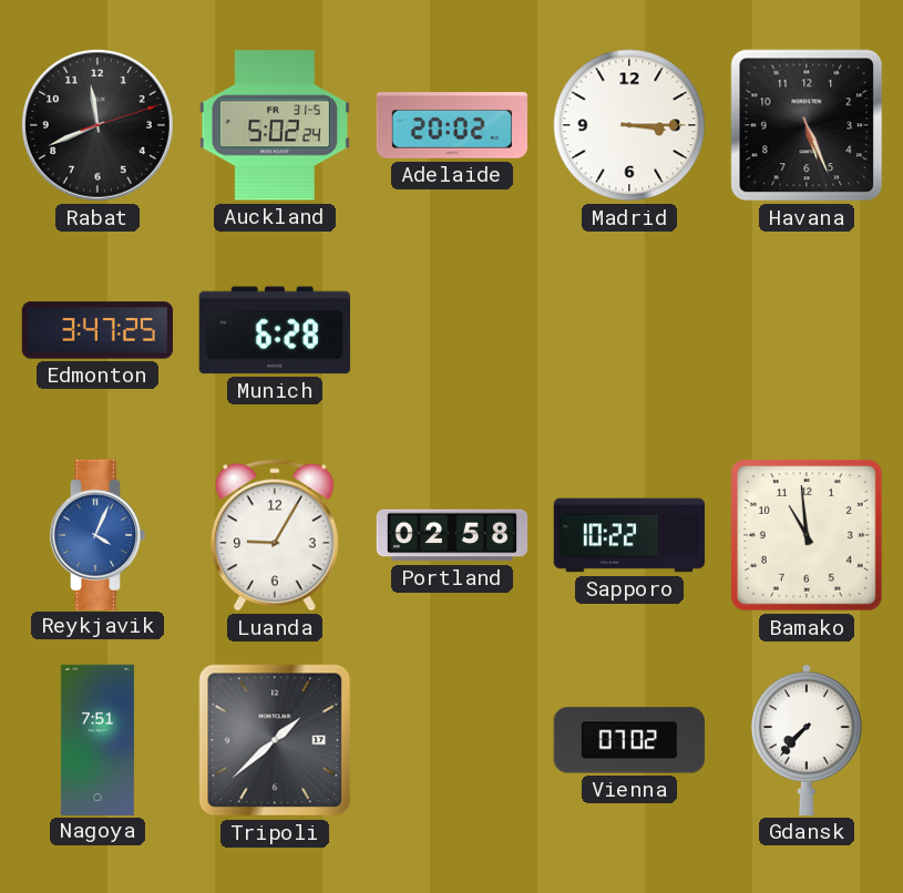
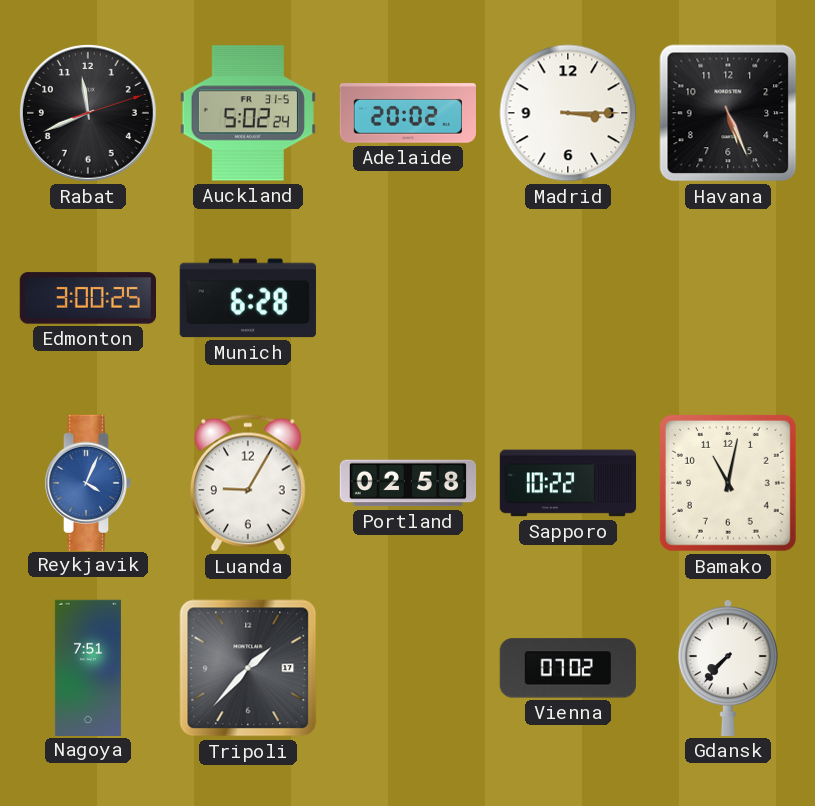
Edmonton: 3:47 -> 3:00
Bamako: 10:59 -> 11:02
Tripoli: 1:38 -> 1:37
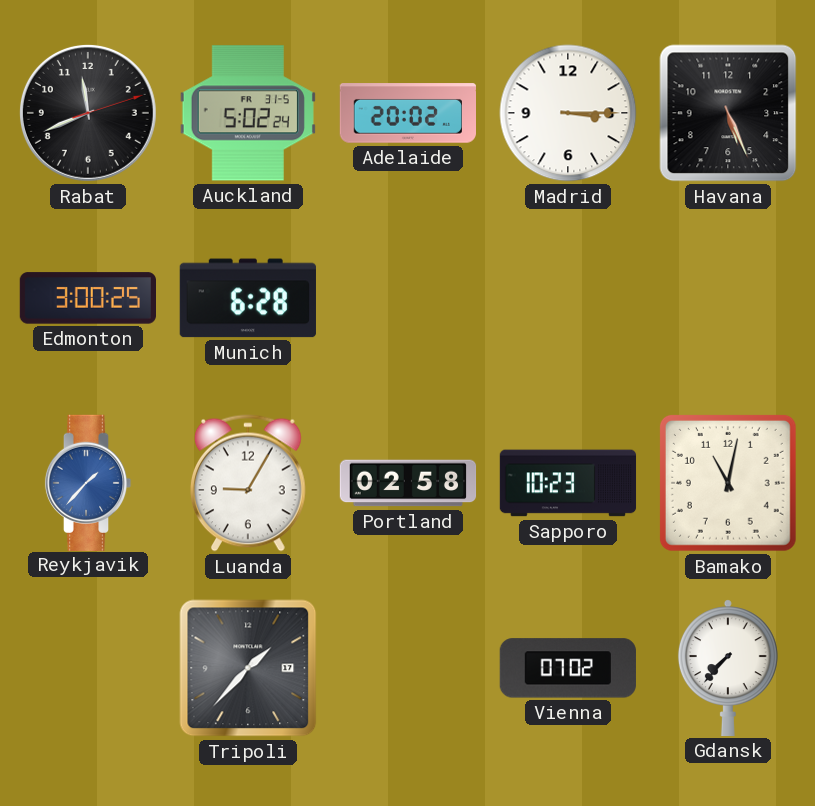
Reykjavik: 4:04 -> 1:37
Sapporo: 10:22 -> 10:23
Nagoya: 7:51 -> none
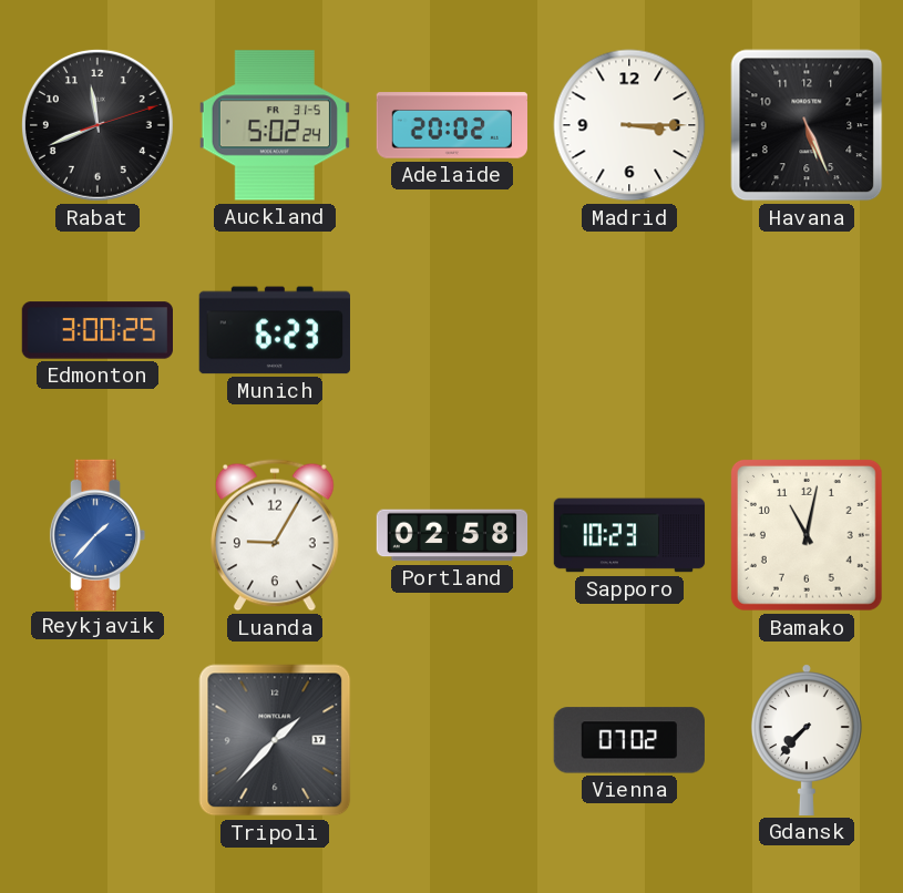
Munich: 6:28 -> 6:23
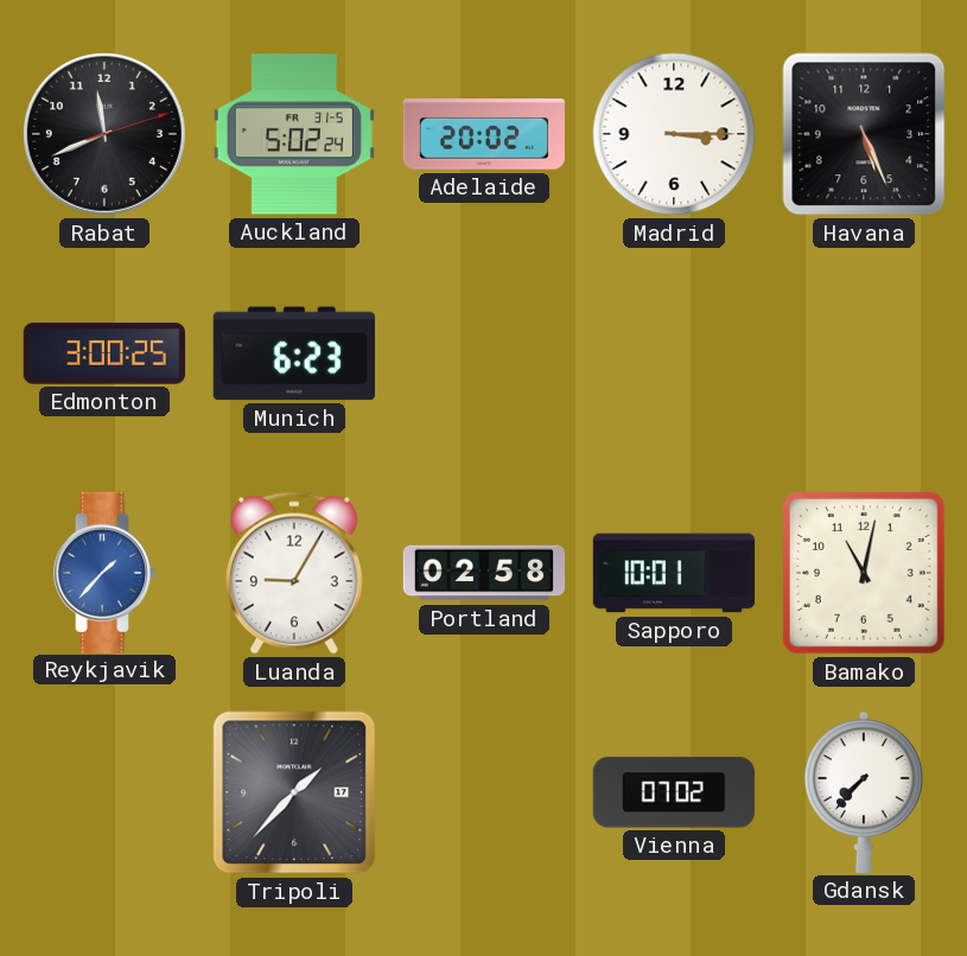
Sapporo: 10:23 -> 10:01
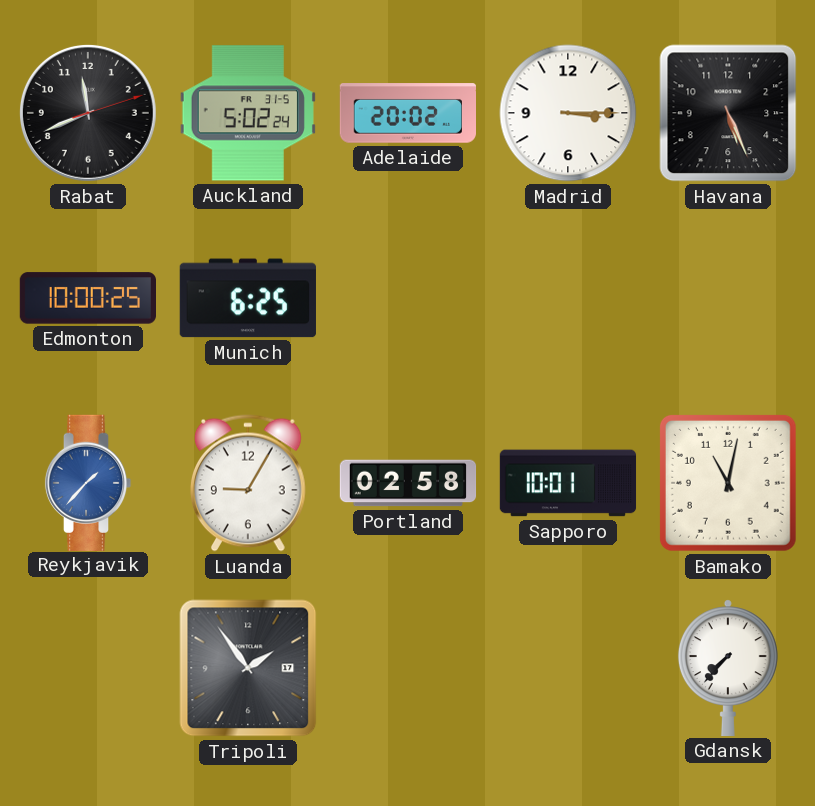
Edmonton: 3:00 -> 10:00
Munich: 6:23 -> 6:25
Tripoli: 1:37 -> 1:54
Vienna: 07:02 -> none
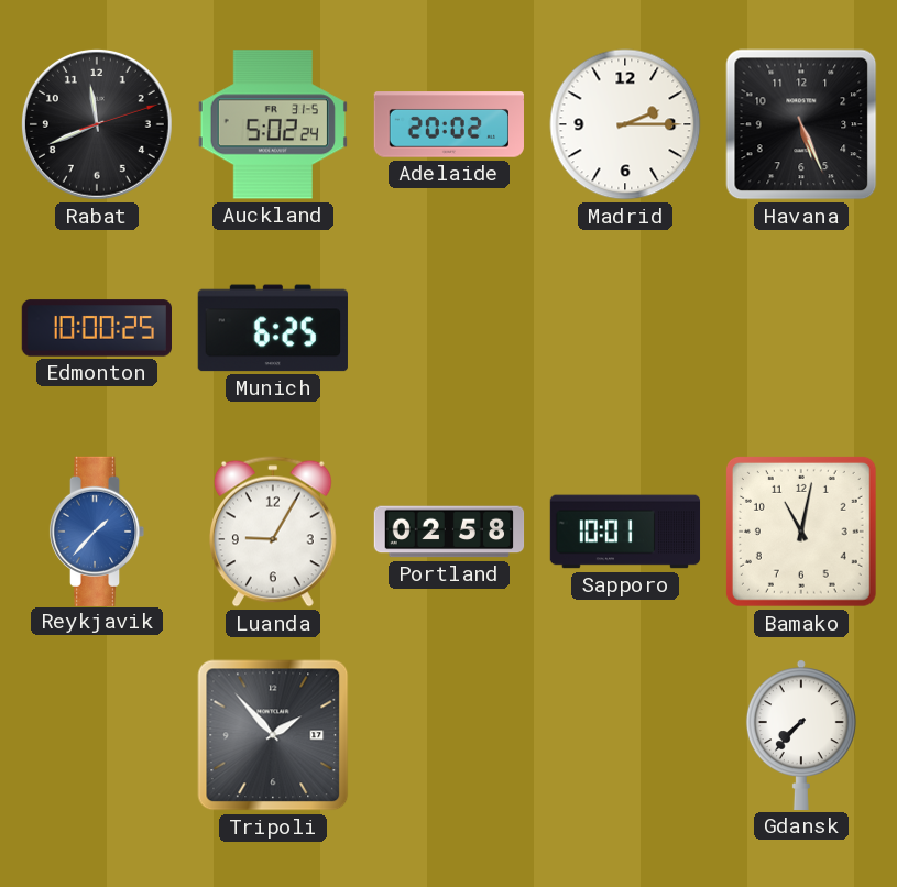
Madrid: 3:15 -> 2:15
Tripoli: 1:54 -> 1:53
